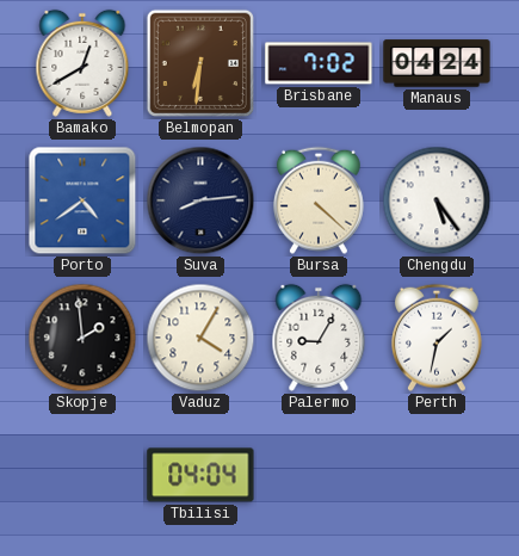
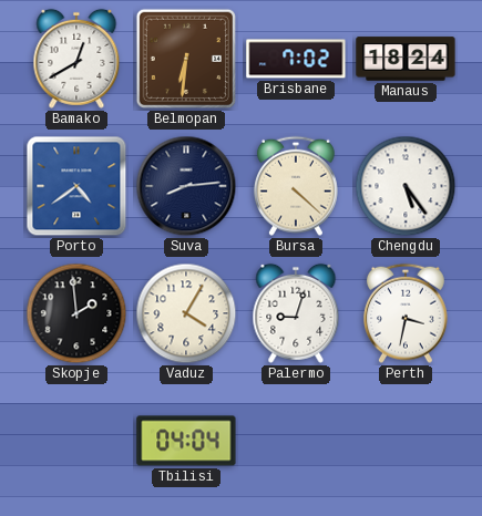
Manaus: 04:24 -> 18:24
Palermo: 9:05 -> 9:03
Perth: 1:32 -> 3:32
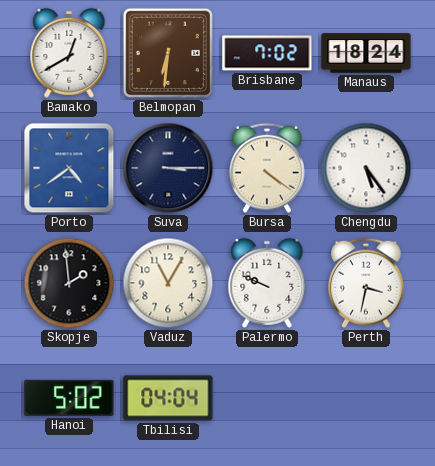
Suva: 8:14 -> 3:15
Bursa: 4:22 -> 4:21
Vaduz: 4:05 -> 11:05
Palermo: 9:03 -> 9:49
Hanoi: none -> 5:02
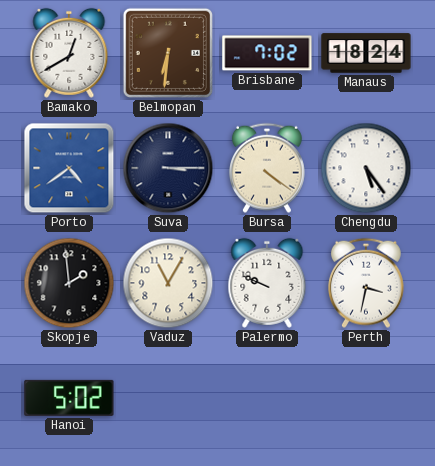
Tbilisi: 04:04 -> none
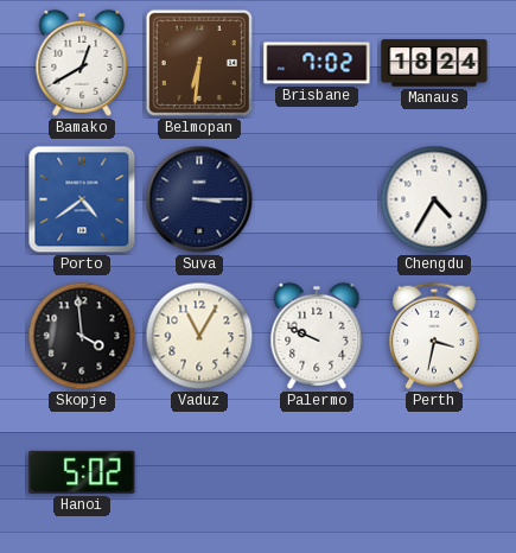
Bursa: 4:21 -> none
Chengdu: 5:24 -> 4:35
Skopje: 1:59 -> 3:59
